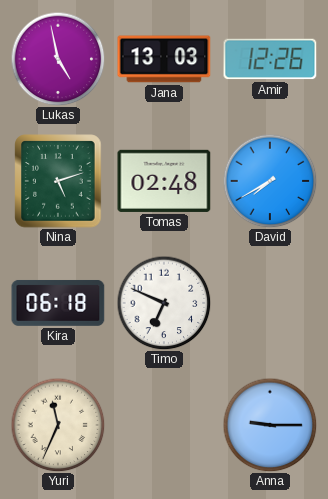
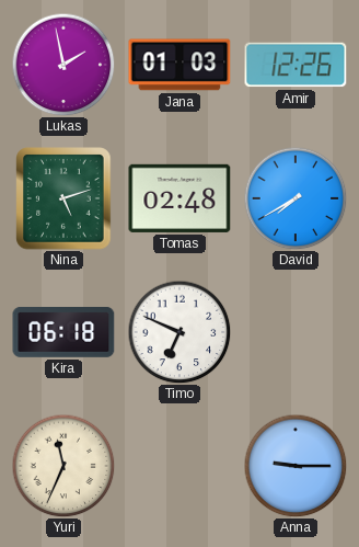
Lukas: 4:58 -> 1:58
Jana: 13:03 -> 01:03
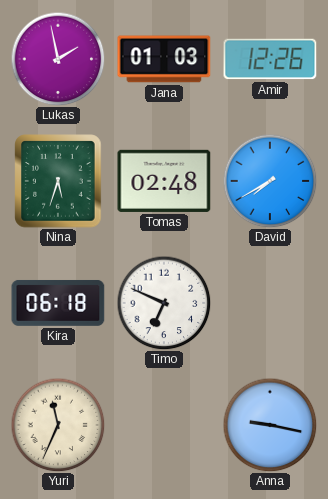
Nina: 5:12 -> 5:33
Anna: 9:15 -> 9:17
